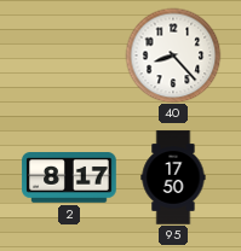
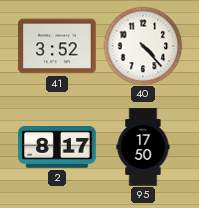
41: none -> 3:52
40: 8:23 -> 4:23
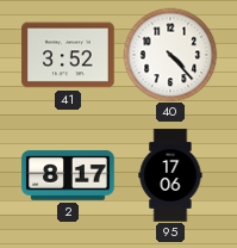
95: 17:50 -> 17:06
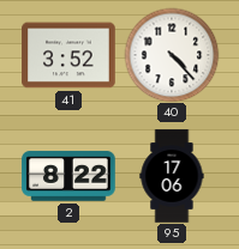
2: 8:17 -> 8:22
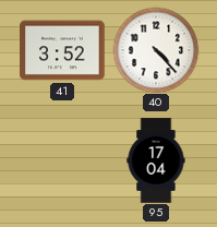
2: 8:22 -> none
95: 17:06 -> 17:04
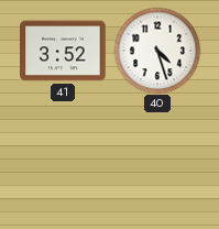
40: 4:23 -> 4:27
95: 17:04 -> none
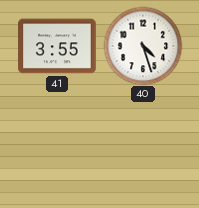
41: 3:52 -> 3:55
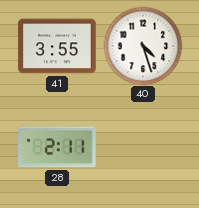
28: none -> 2:11
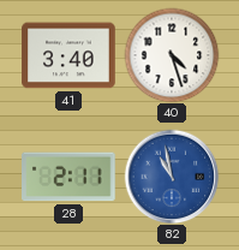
41: 3:55 -> 3:40
82: none -> 10:58
